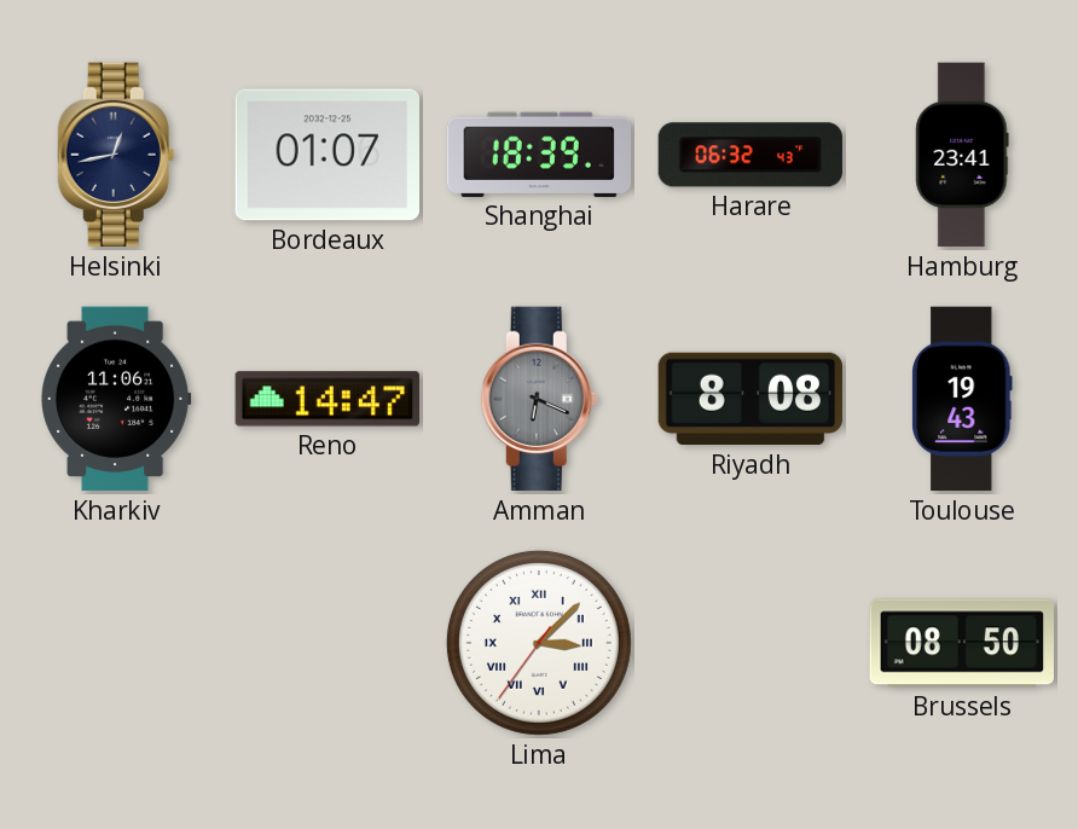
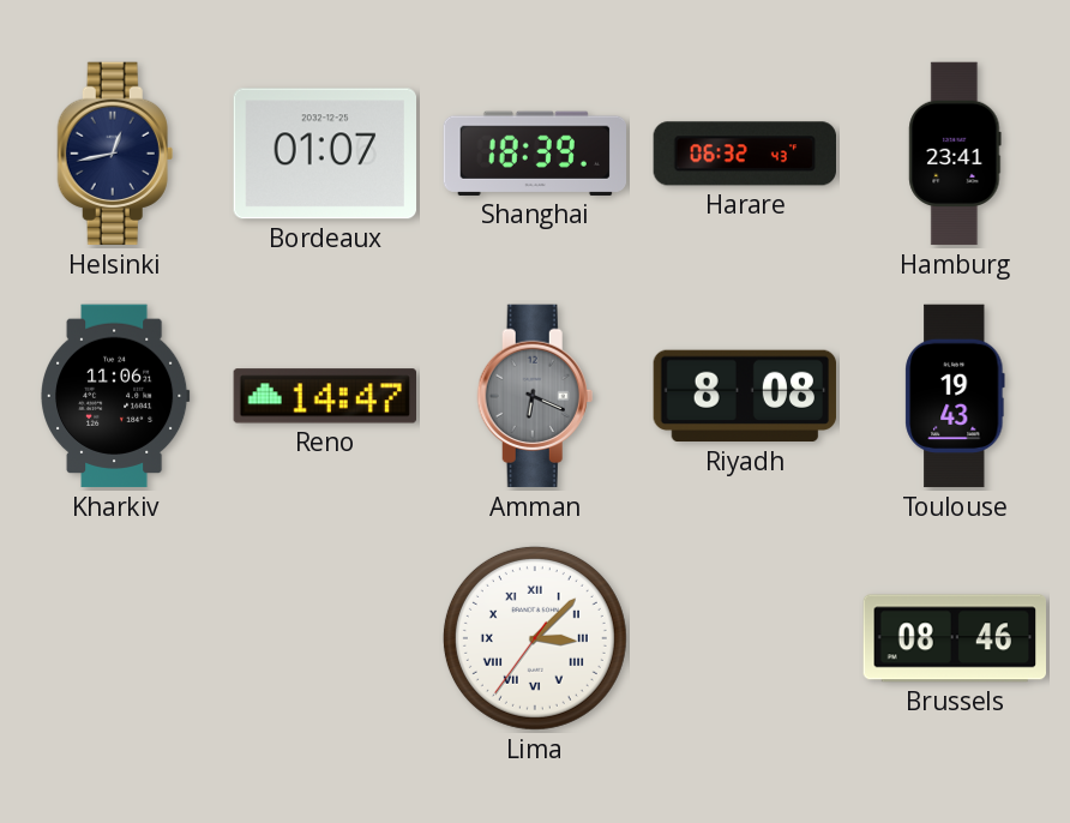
Brussels: 08:50 -> 08:46
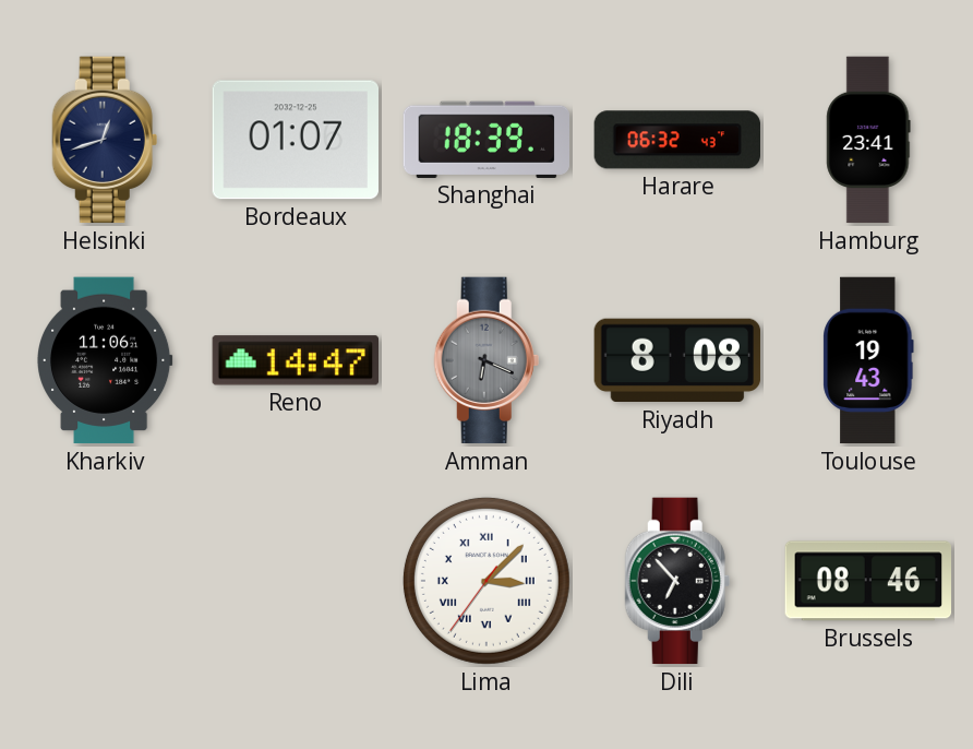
Helsinki: 12:43 -> 12:42
Dili: none -> 6:53
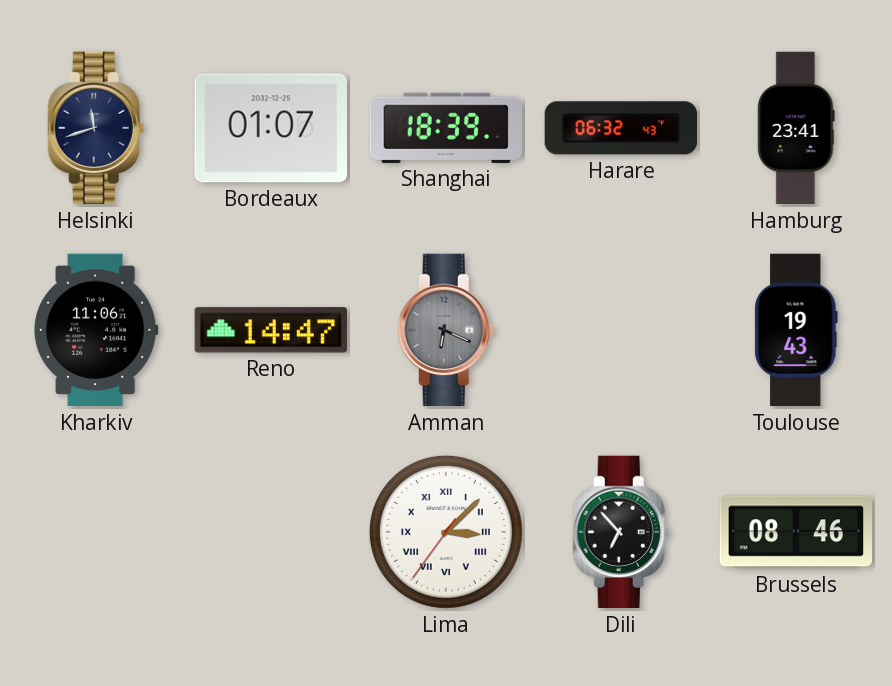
Helsinki: 12:42 -> 11:42
Riyadh: 8:08 -> none
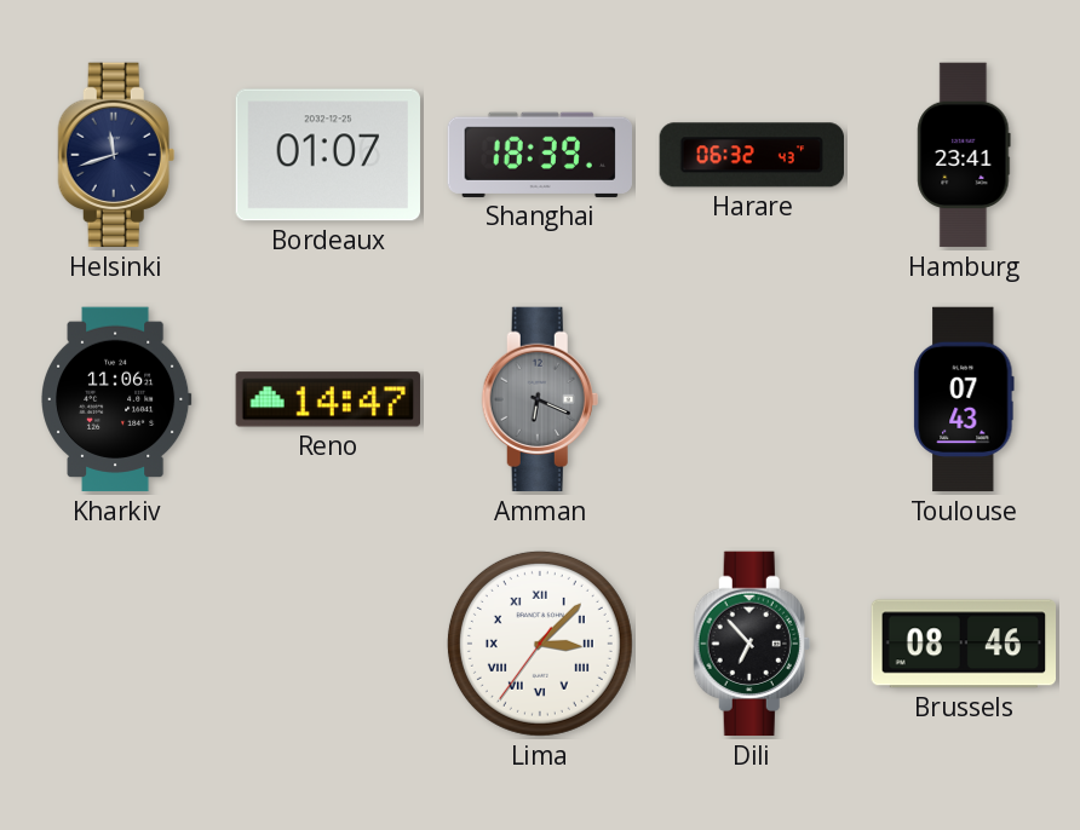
Toulouse: 19:43 -> 07:43
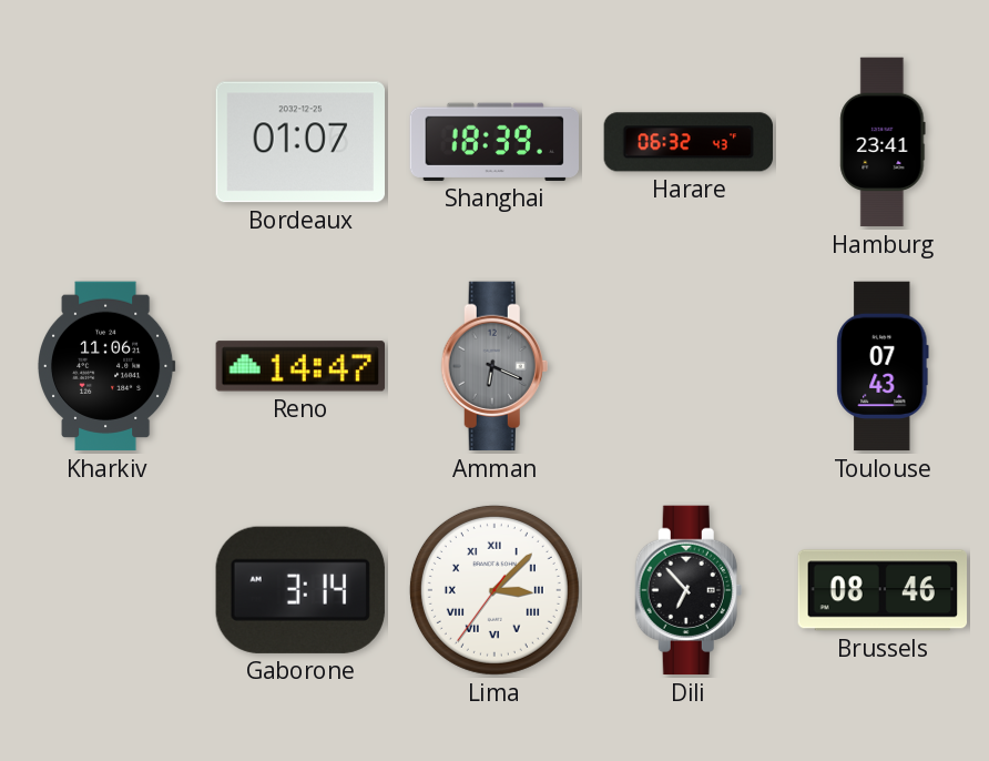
Helsinki: 11:42 -> none
Gaborone: none -> 3:14
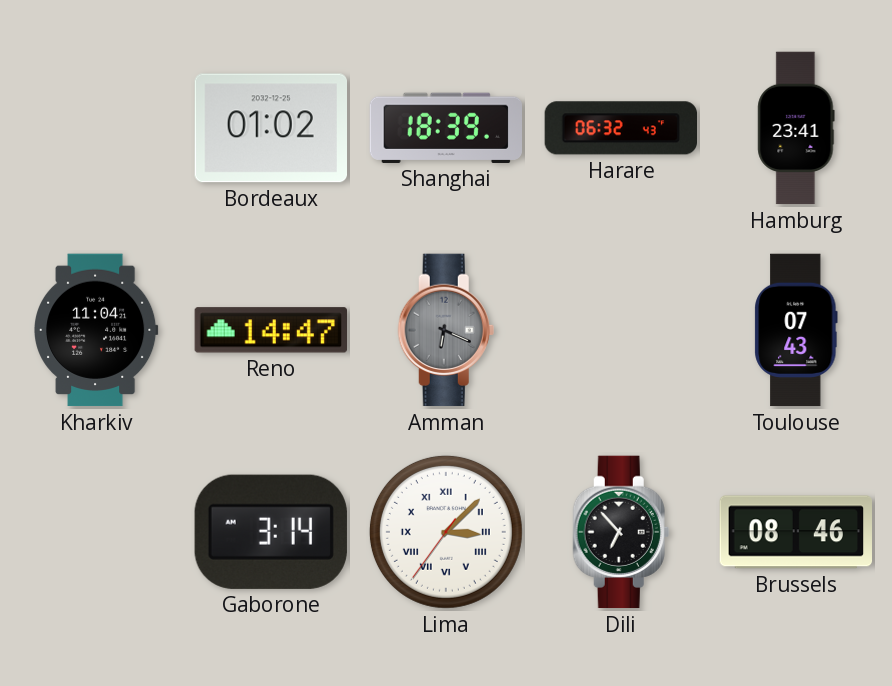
Bordeaux: 01:07 -> 01:02
Kharkiv: 11:06 -> 11:04
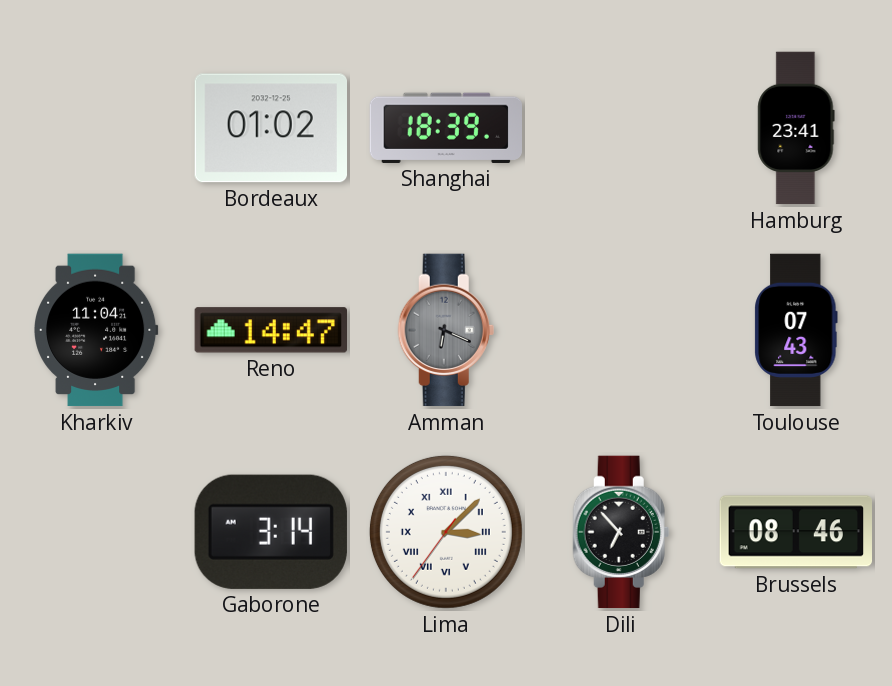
Harare: 06:32 -> none
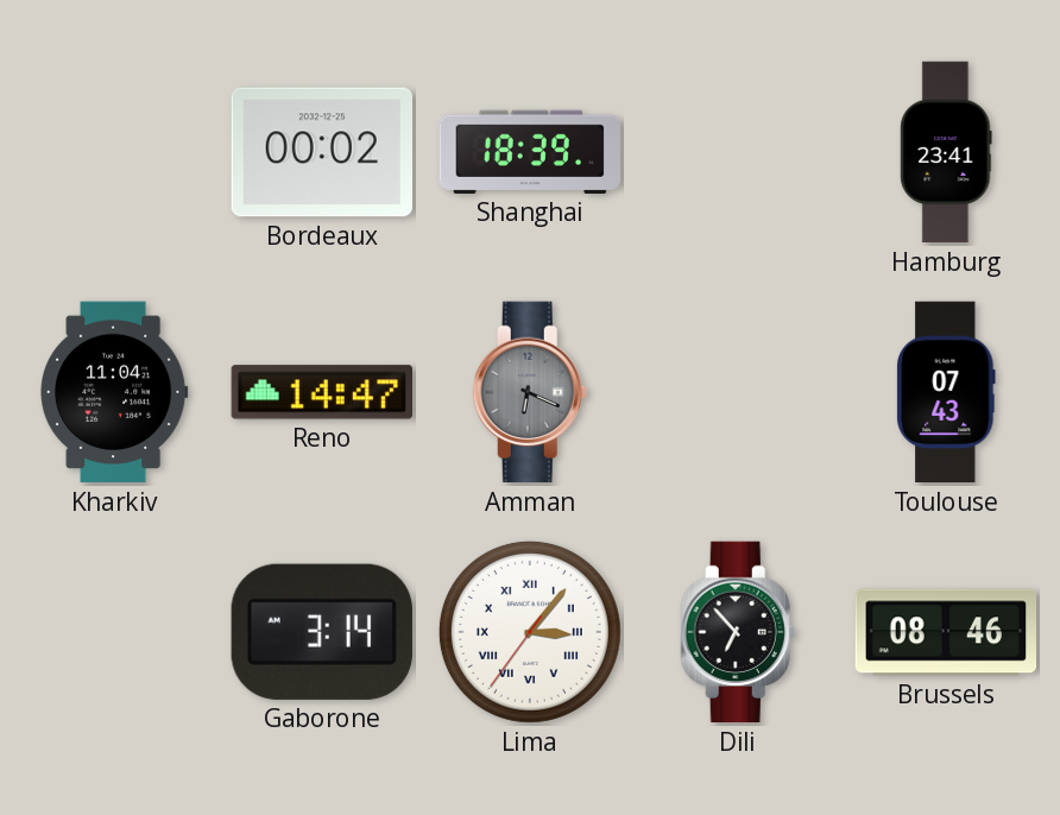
Bordeaux: 01:02 -> 00:02
Lima: 3:07 -> 3:06
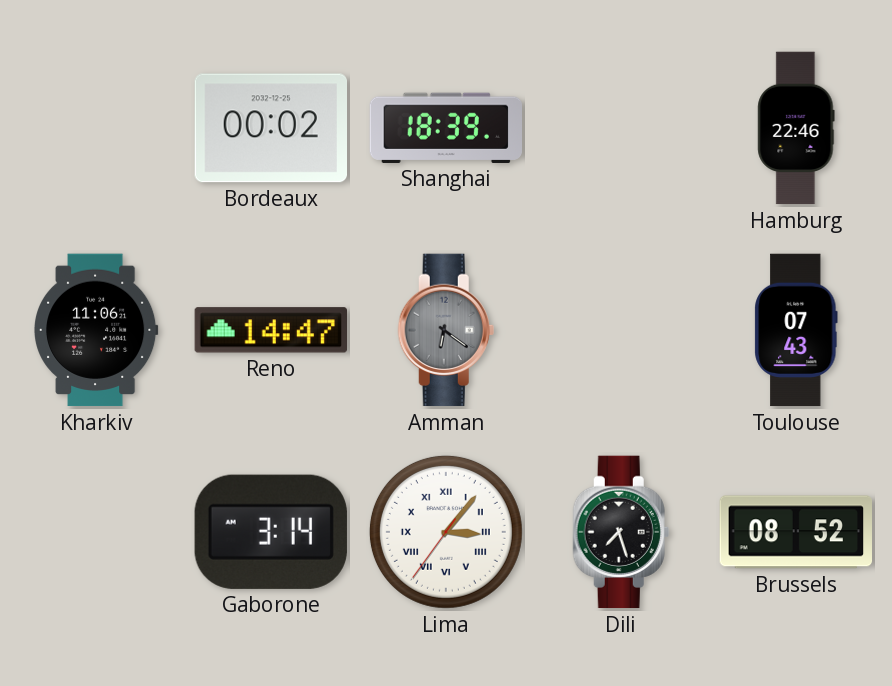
Hamburg: 23:41 -> 22:46
Kharkiv: 11:04 -> 11:06
Amman: 6:19 -> 6:21
Dili: 6:53 -> 7:27
Brussels: 08:46 -> 08:52
